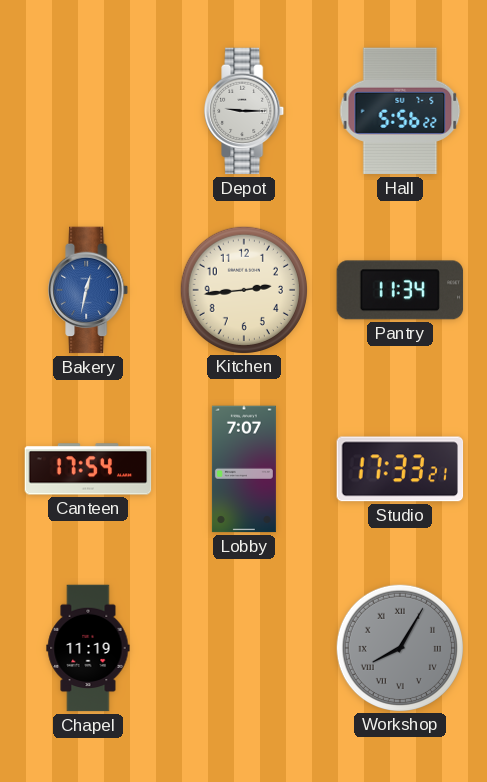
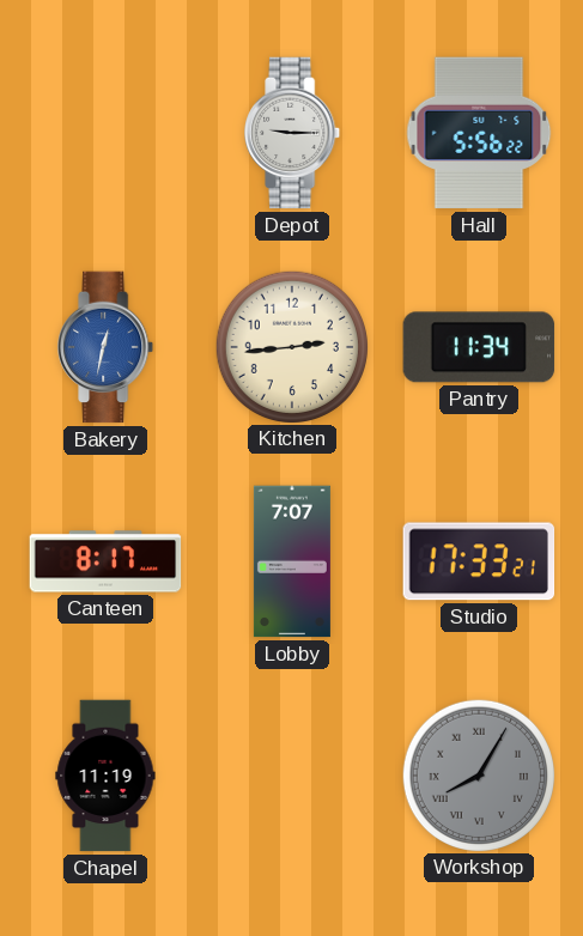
Canteen: 17:54 -> 8:17
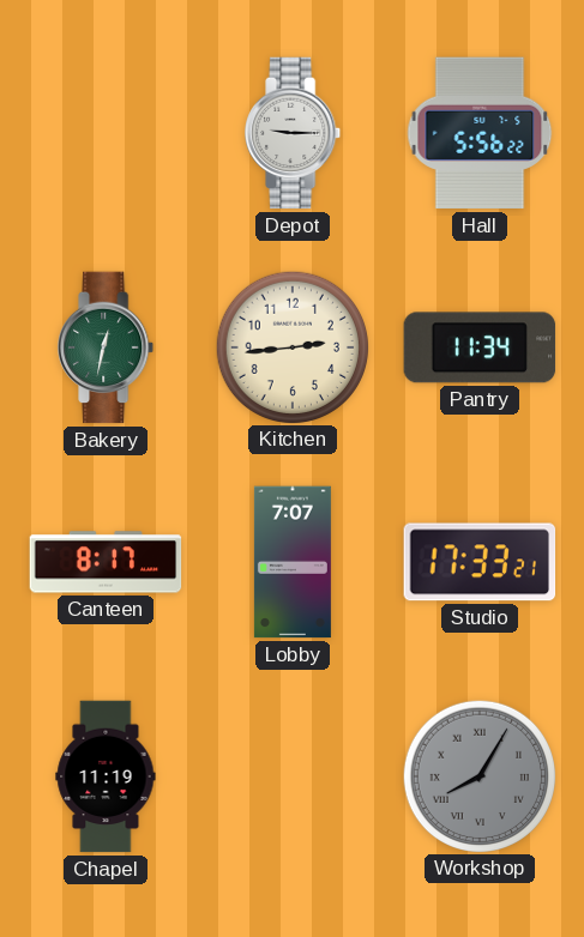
Bakery dial: blue -> green
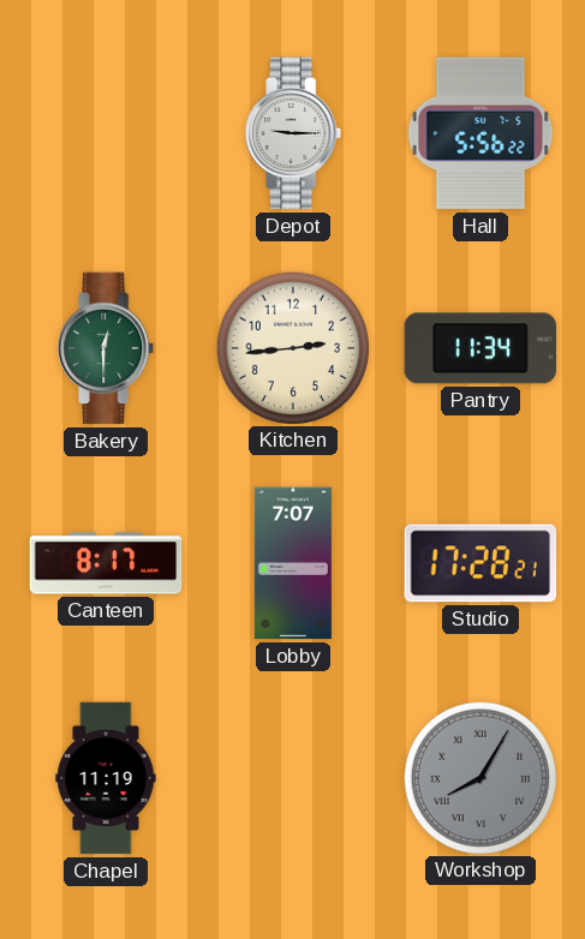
Bakery: 12:32 -> 12:30
Studio: 17:33 -> 17:28
